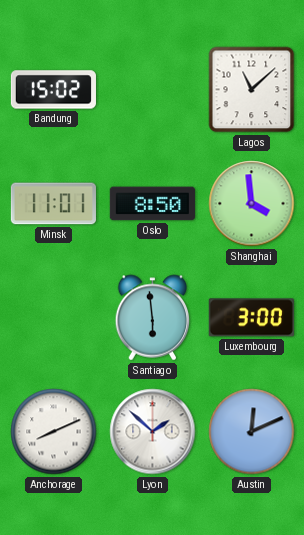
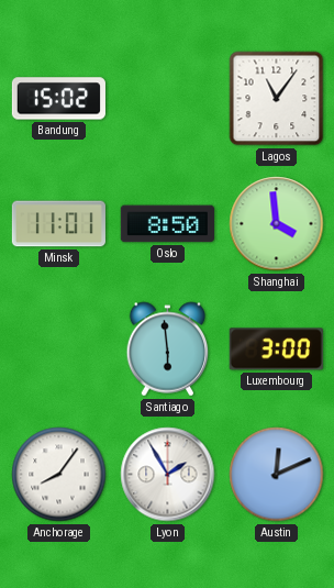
Lagos: 11:08 -> 11:06
Anchorage: 8:11 -> 8:06
Lyon: 1:52 -> 1:55
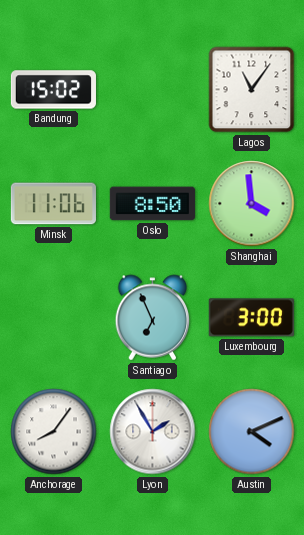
Minsk: 11:01 -> 11:06
Santiago: 5:59 -> 6:56
Austin: 12:11 -> 4:11
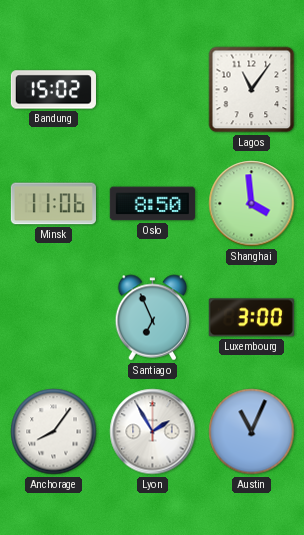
Austin: 4:11 -> 11:04
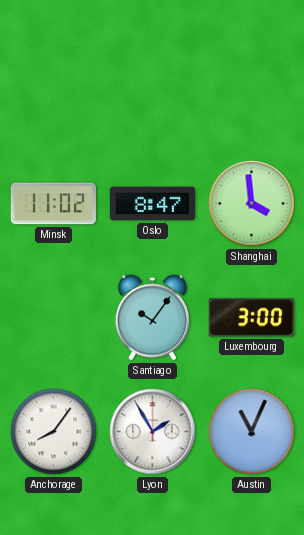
Bandung: 15:02 -> none
Lagos: 11:06 -> none
Minsk: 11:06 -> 11:02
Oslo: 8:50 -> 8:47
Santiago: 6:56 -> 10:06
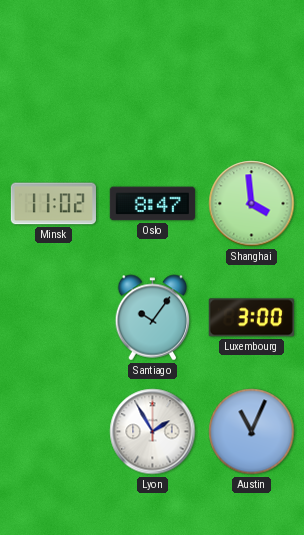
Anchorage: 8:06 -> none
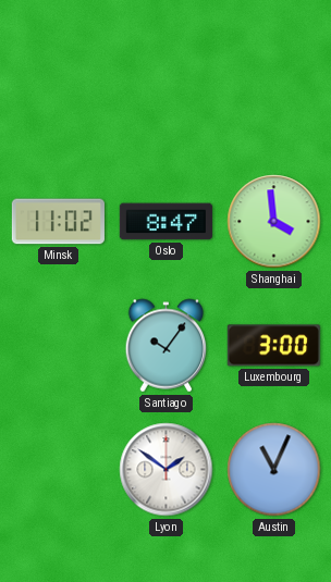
Lyon: 1:55 -> 1:51
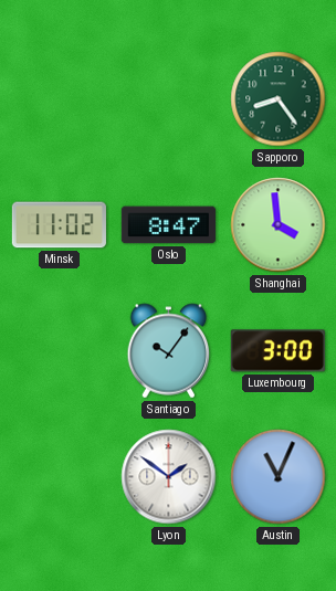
Sapporo: none -> 8:24
